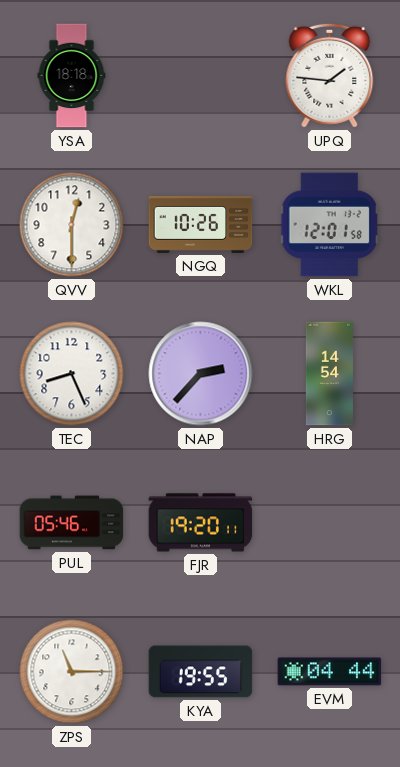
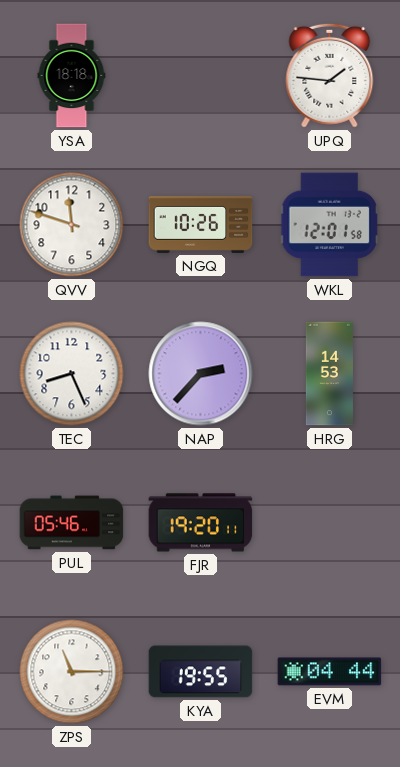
QVV: 12:30 -> 11:48
HRG: 14:54 -> 14:53
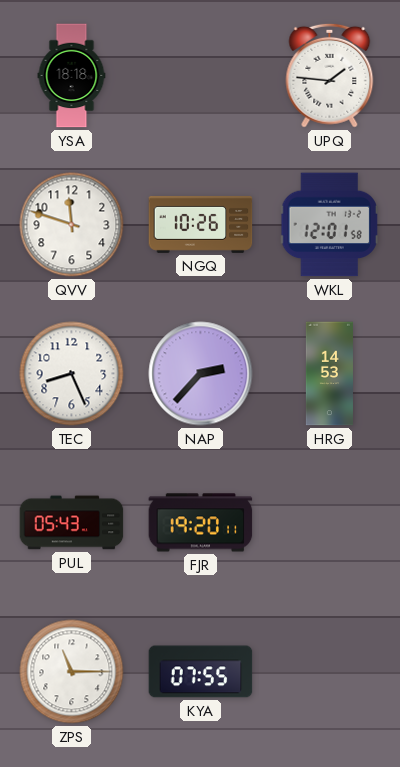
PUL: 05:46 -> 05:43
KYA: 19:55 -> 07:55
EVM: 04:44 -> none
